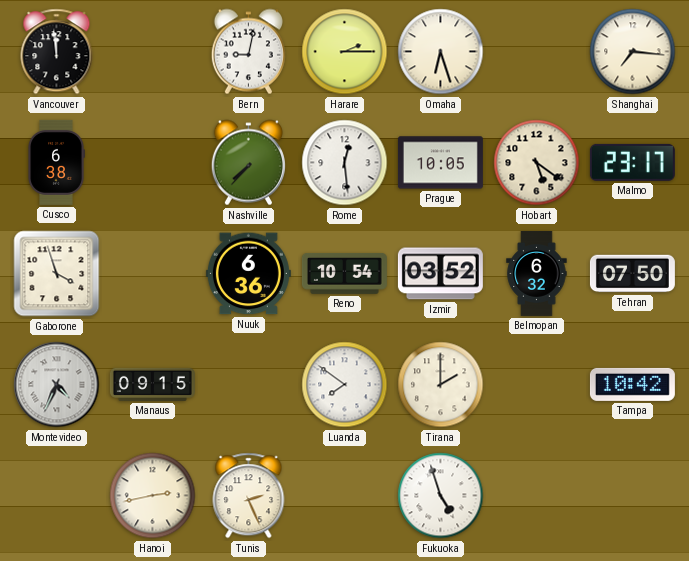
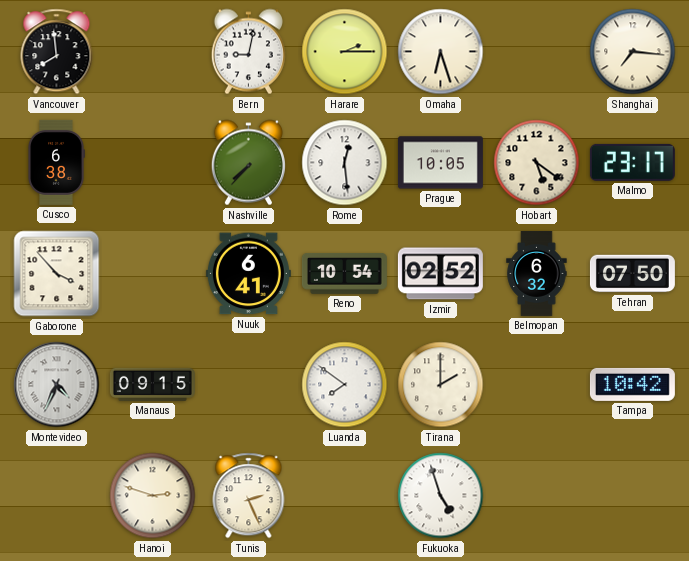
Vancouver: 11:59 -> 7:59
Gaborone: 3:57 -> 3:53
Nuuk: 6:36 -> 6:41
Izmir: 03:52 -> 02:52
Hanoi: 2:43 -> 2:48
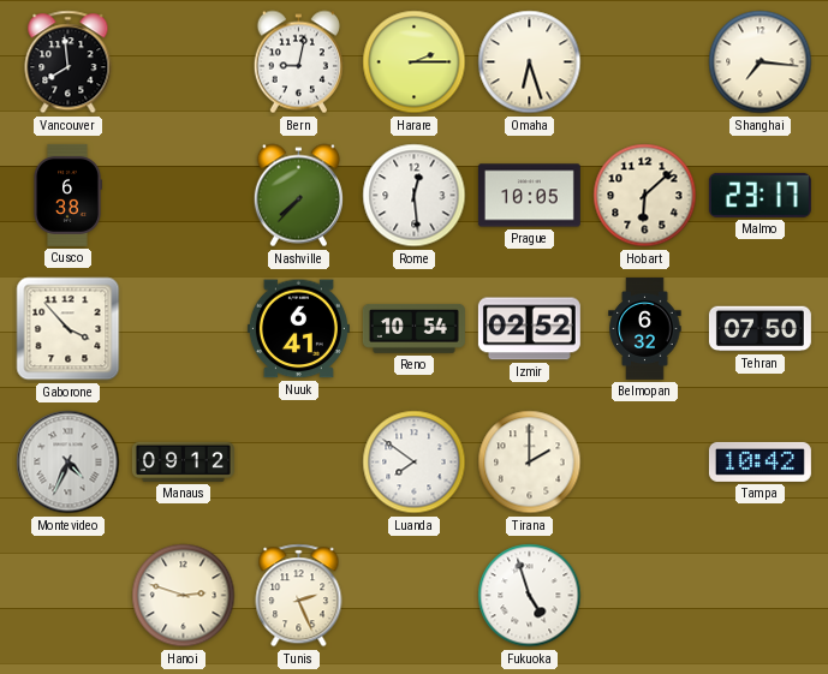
Hobart: 5:21 -> 6:08
Manaus: 09:15 -> 09:12
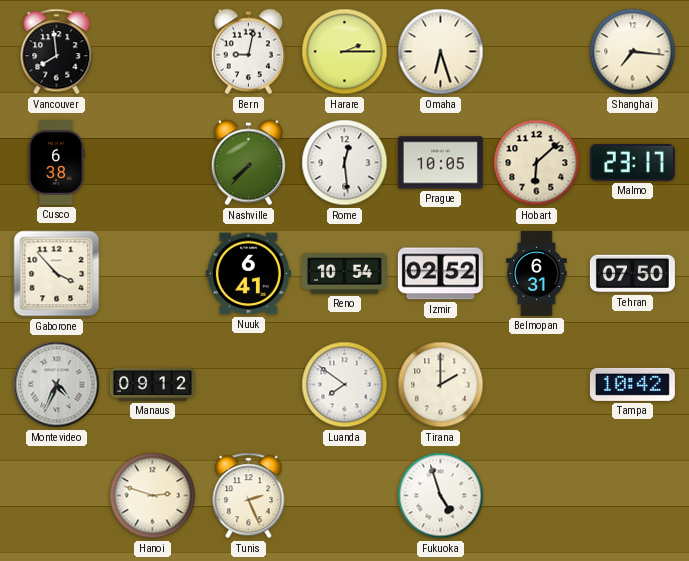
Belmopan: 6:32 -> 6:31
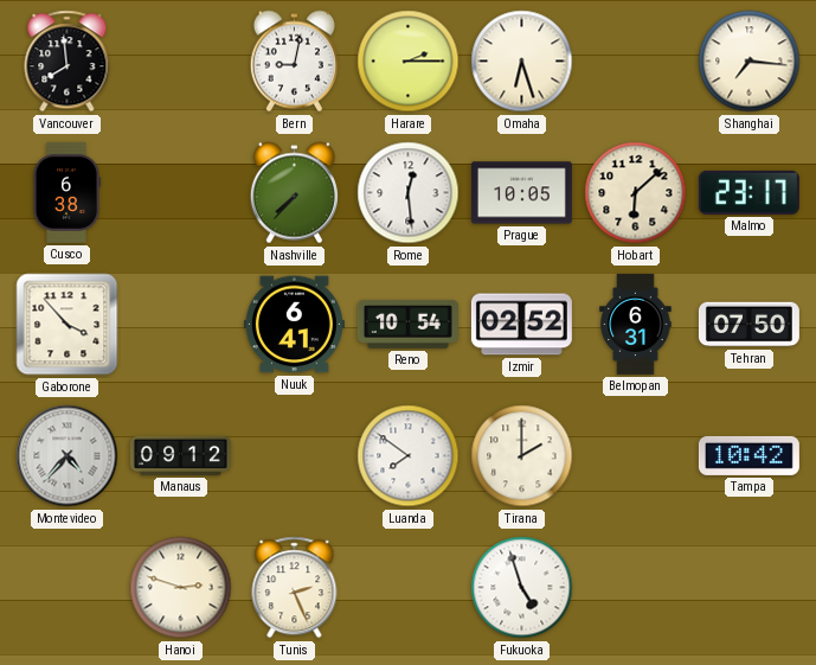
Montevideo: 4:34 -> 4:37
